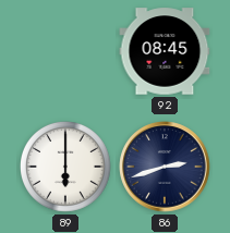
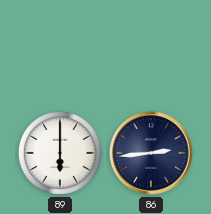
92: 08:45 -> none
86: 2:42 -> 2:44
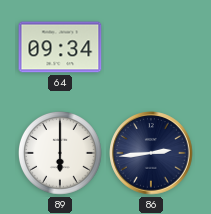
64: none -> 09:34
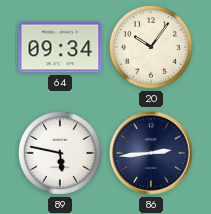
20: none -> 10:06
89: 6:00 -> 5:47
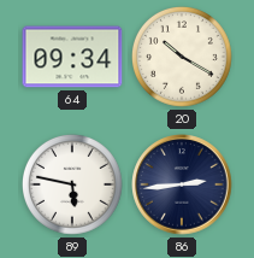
20: 10:06 -> 10:20
